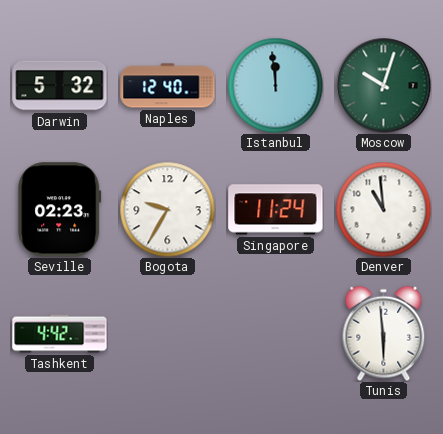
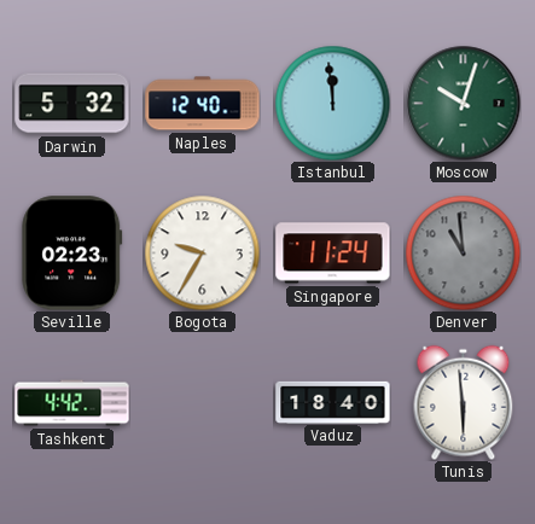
Denver dial: white -> grey
Vaduz: none -> 18:40
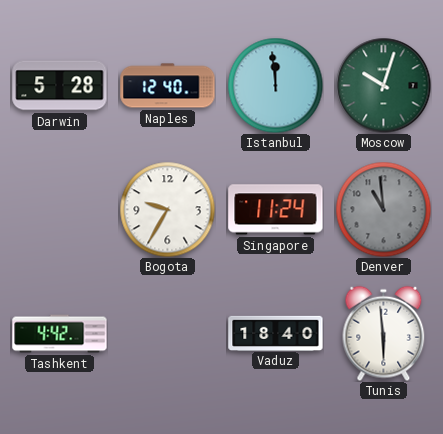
Darwin: 5:32 -> 5:28
Seville: 02:23 -> none
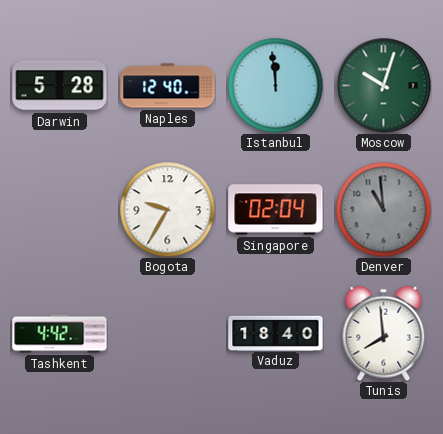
Singapore: 11:24 -> 02:04
Tunis: 5:59 -> 7:59
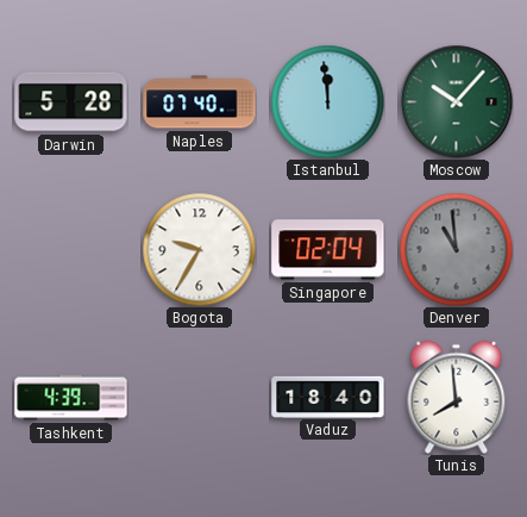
Naples: 12:40 -> 07:40
Moscow: 10:03 -> 10:07
Tashkent: 4:42 -> 4:39
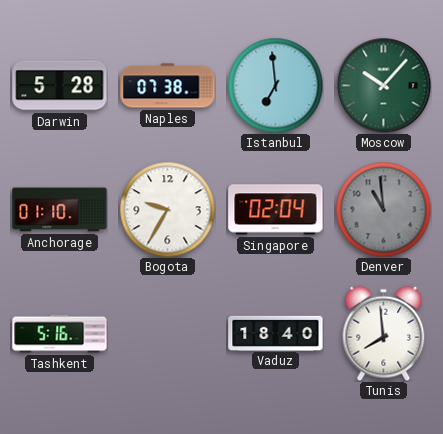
Naples: 07:40 -> 07:38
Istanbul: 11:59 -> 6:59
Anchorage: none -> 01:10
Tashkent: 4:39 -> 5:16
